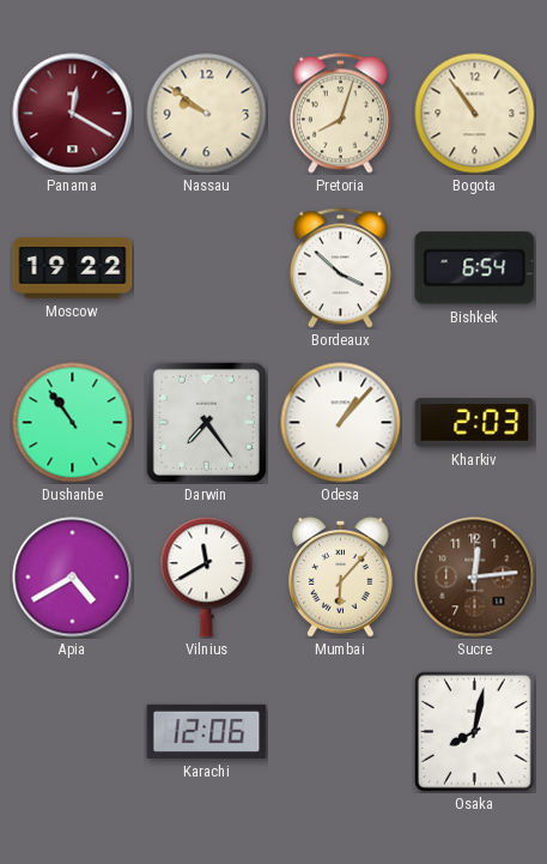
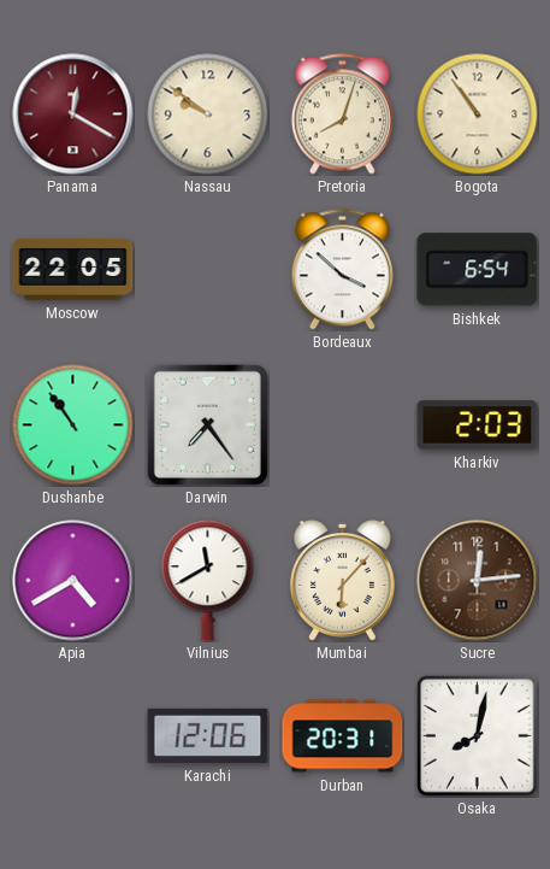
Moscow: 19:22 -> 22:05
Odesa: 1:07 -> none
Durban: none -> 20:31
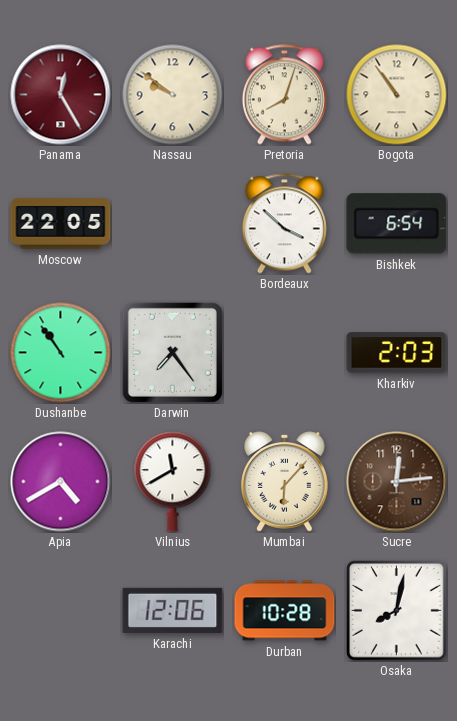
Panama: 12:20 -> 12:25
Durban: 20:31 -> 10:28
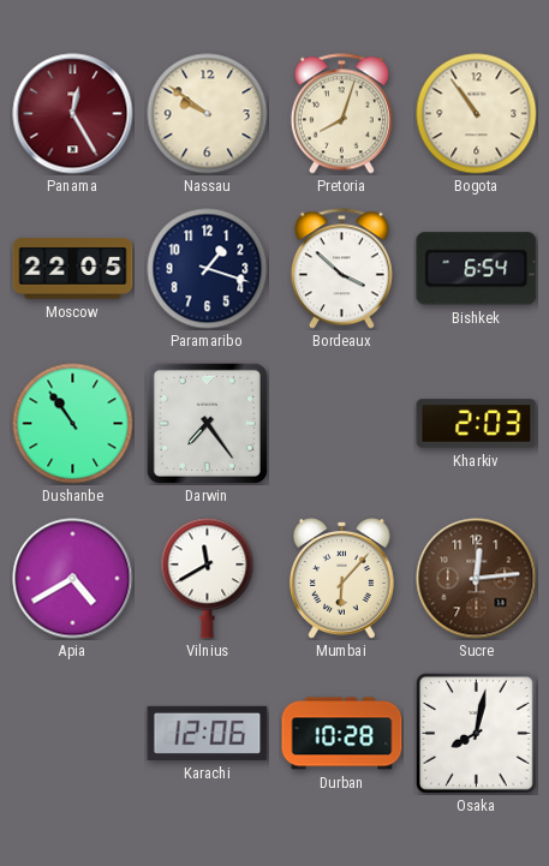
Paramaribo: none -> 1:18
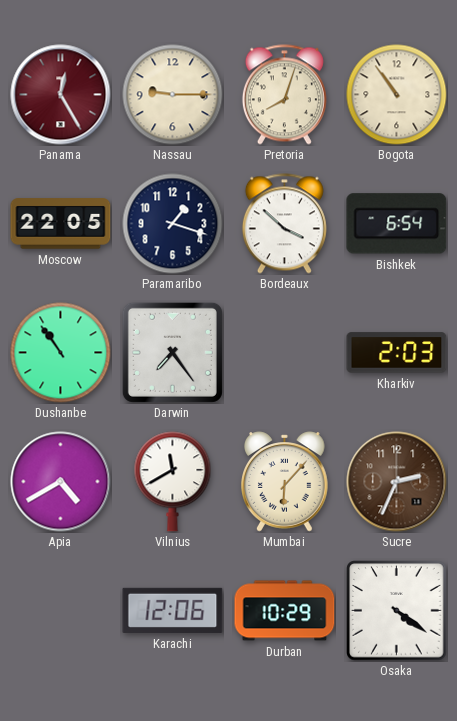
Nassau: 9:51 -> 9:15
Sucre: 12:14 -> 2:34
Durban: 10:28 -> 10:29
Osaka: 8:02 -> 4:21
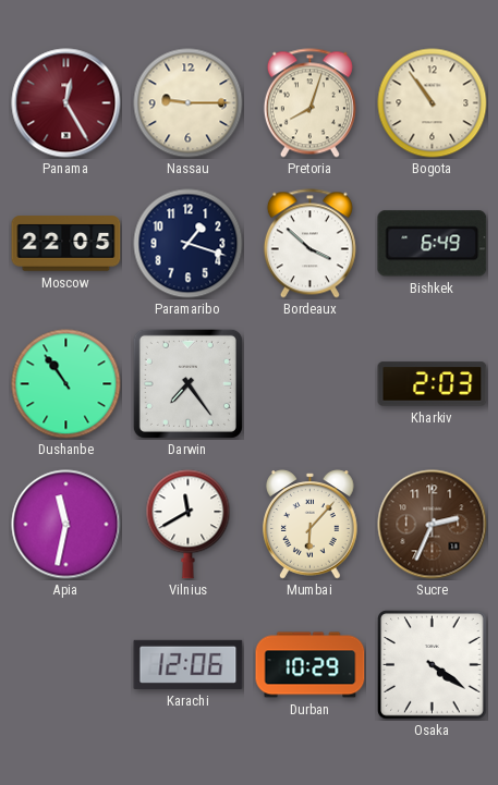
Bishkek: 6:54 -> 6:49
Apia: 4:40 -> 11:32
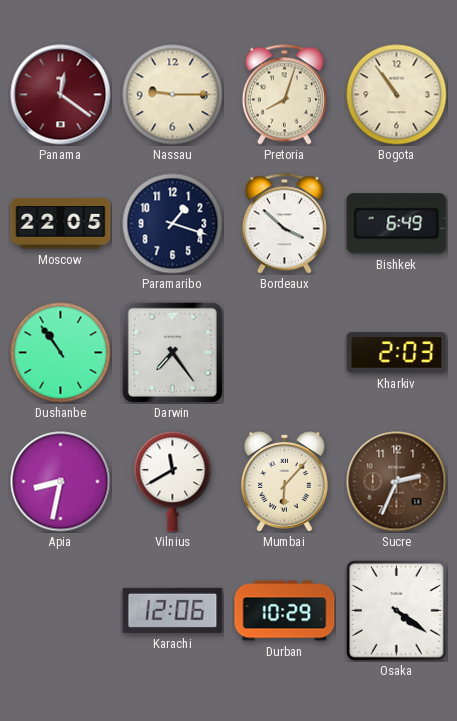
Panama: 12:25 -> 12:21
Apia: 11:32 -> 8:32
